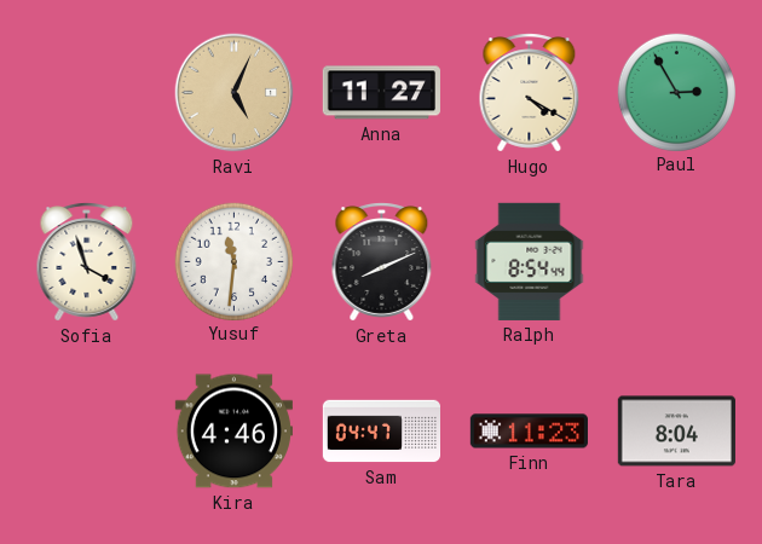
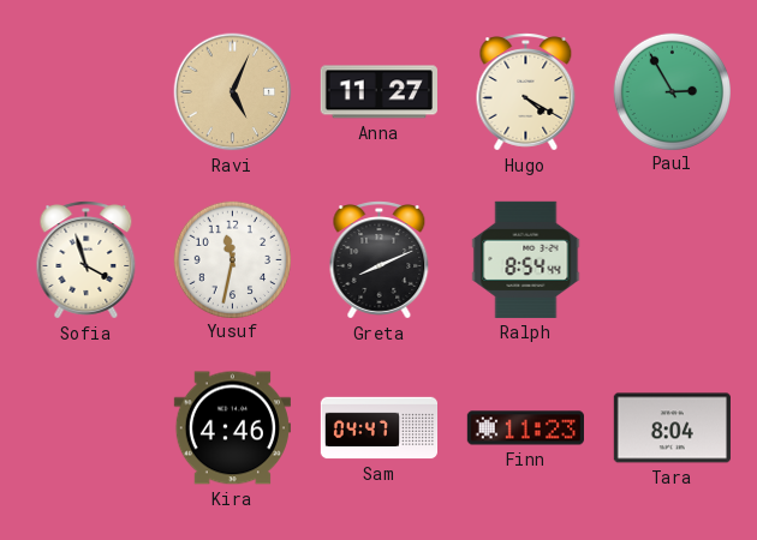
Yusuf: 11:31 -> 11:32
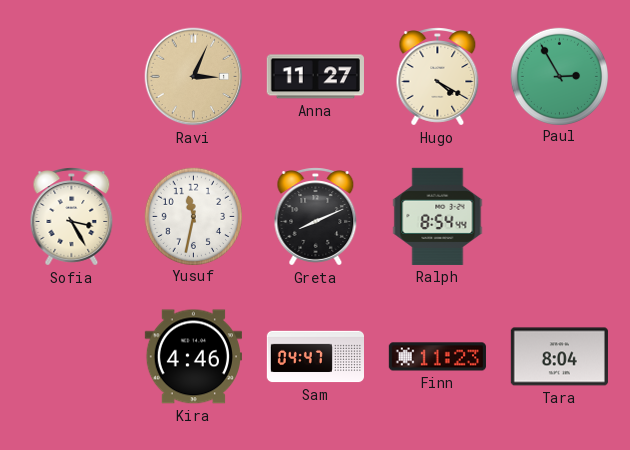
Ravi: 5:04 -> 3:04
Sofia: 3:57 -> 3:25
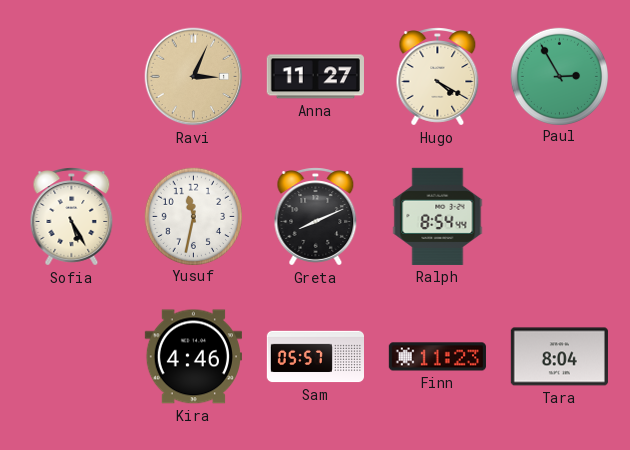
Sofia: 3:25 -> 5:25
Sam: 04:47 -> 05:57
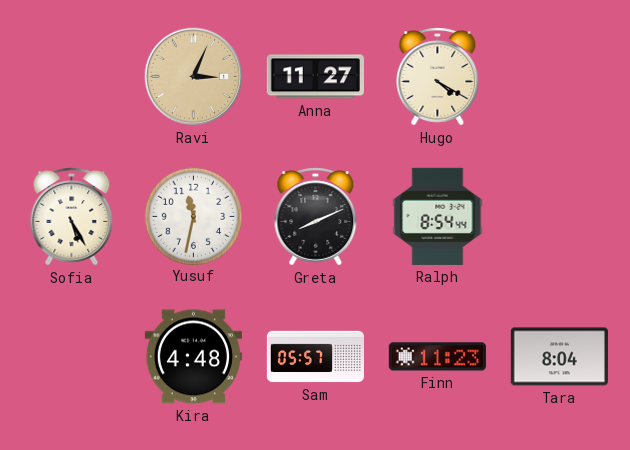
Paul: 2:55 -> none
Kira: 4:46 -> 4:48
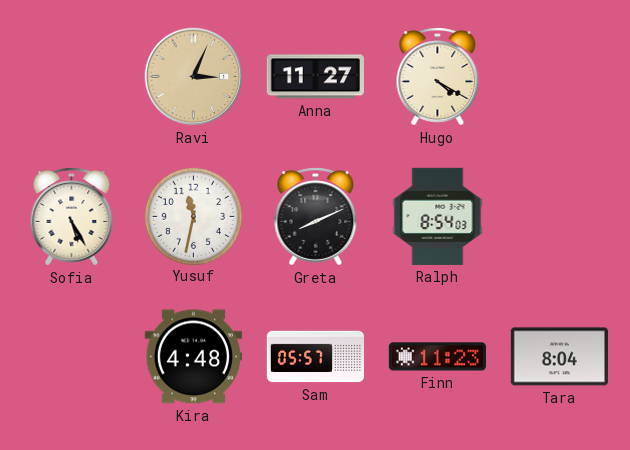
Ralph: 8:54:44 -> 8:54:03
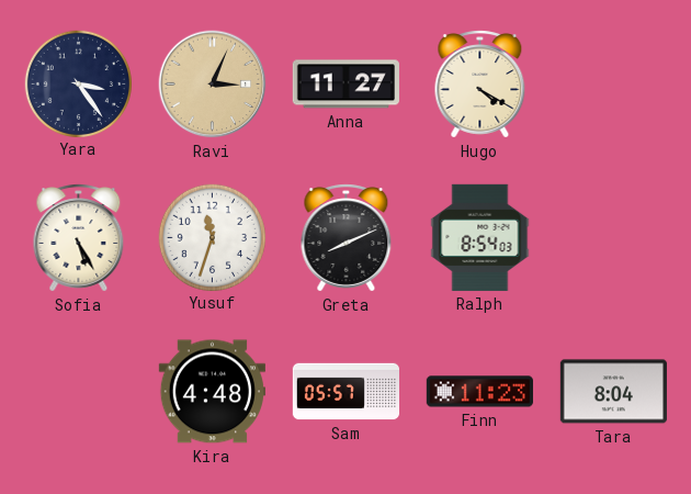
Yara: none -> 3:24
Yusuf: 11:32 -> 11:33
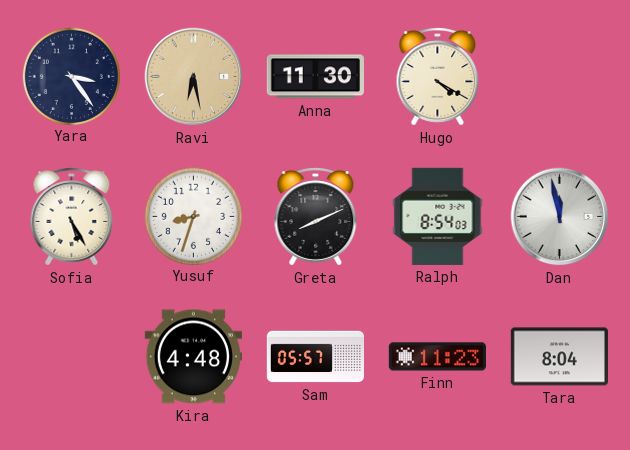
Ravi: 3:04 -> 6:28
Anna: 11:27 -> 11:30
Yusuf: 11:33 -> 8:33
Dan: none -> 11:58
